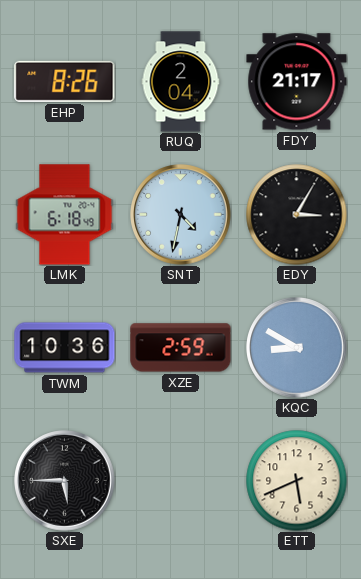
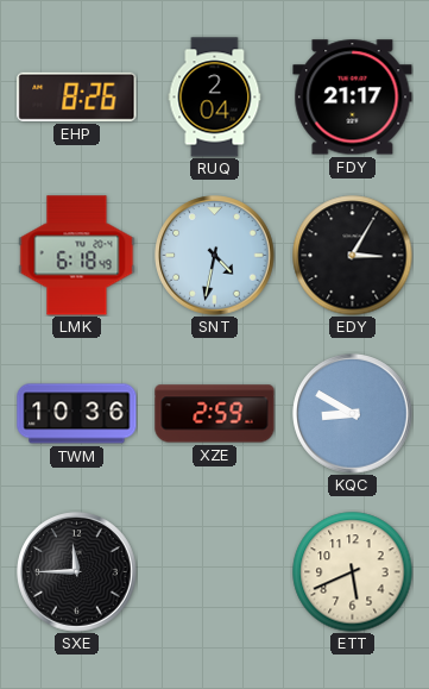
SXE: 5:45 -> 11:45
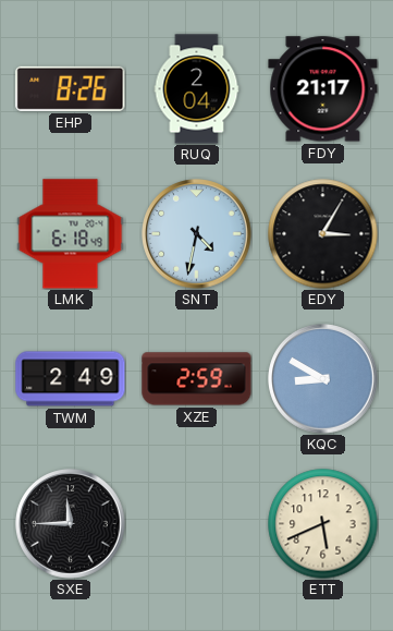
TWM: 10:36 -> 2:49
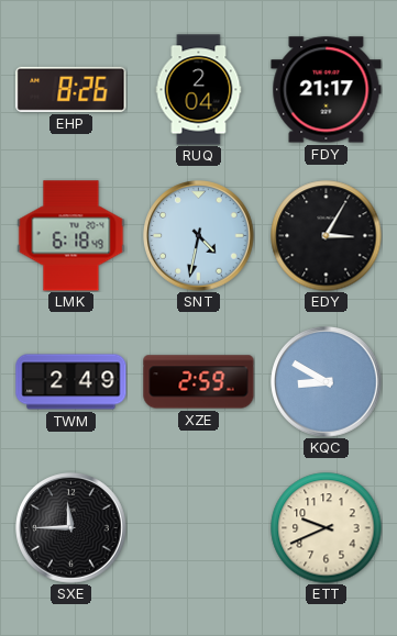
ETT: 5:41 -> 9:41
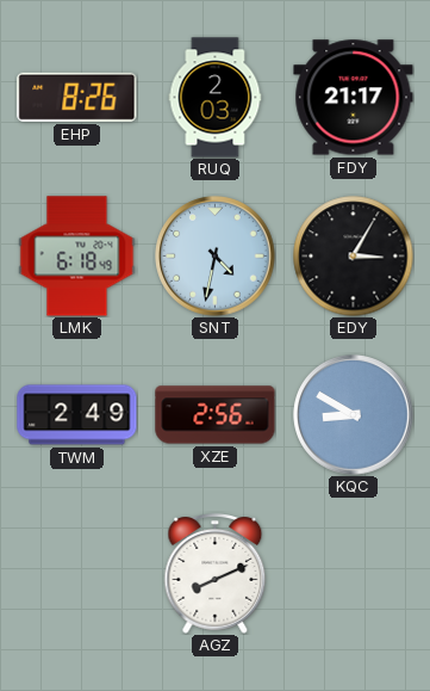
RUQ: 2:04 -> 2:03
XZE: 2:59 -> 2:56
SXE: 11:45 -> none
AGZ: none -> 8:11
ETT: 9:41 -> none
